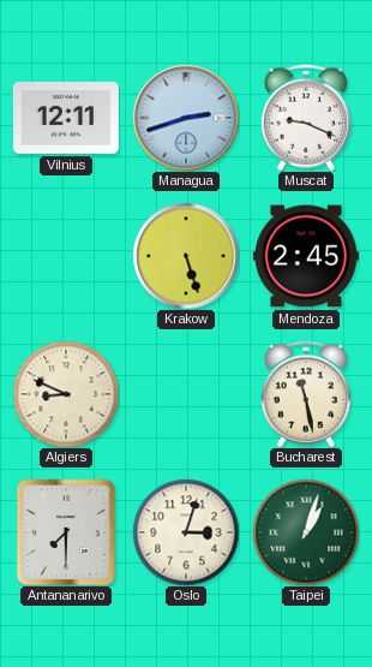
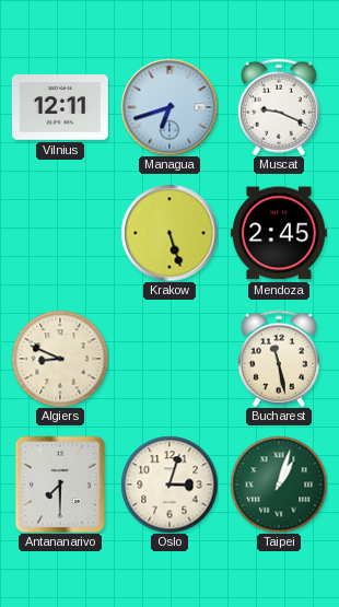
Managua: 2:42 -> 6:42
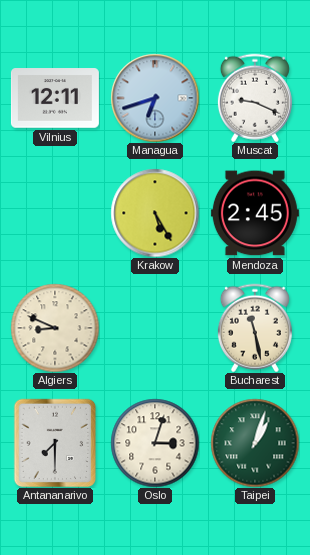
Krakow: 5:27 -> 5:25
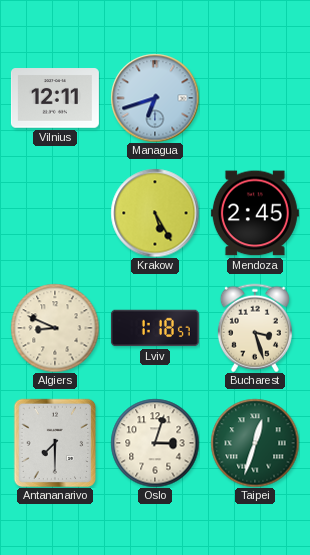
Muscat: 9:19 -> none
Lviv: none -> 1:18
Bucharest: 11:28 -> 3:27
Taipei: 1:03 -> 12:33
